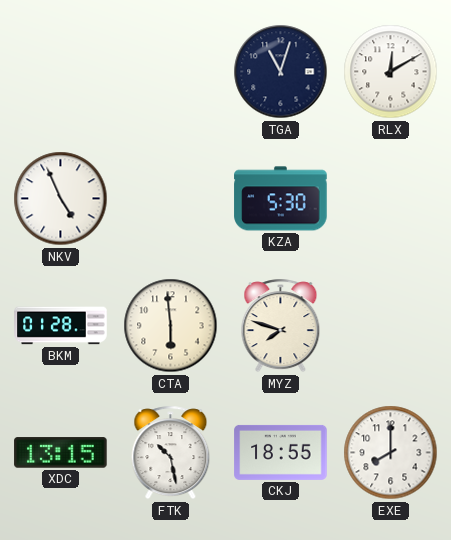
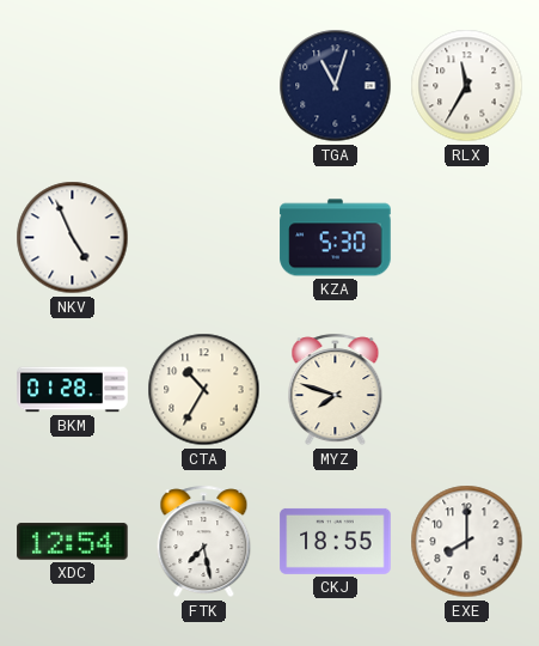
RLX: 12:10 -> 11:35
CTA: 5:59 -> 10:35
XDC: 13:15 -> 12:54
FTK: 10:28 -> 7:28
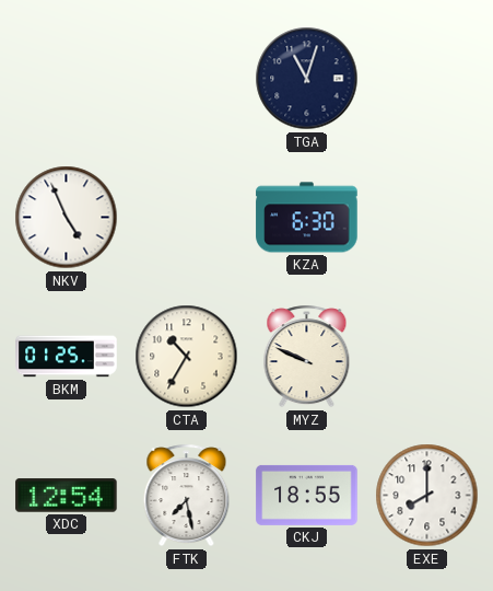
RLX: 11:35 -> none
KZA: 5:30 -> 6:30
BKM: 01:28 -> 01:25
MYZ: 7:48 -> 9:49
